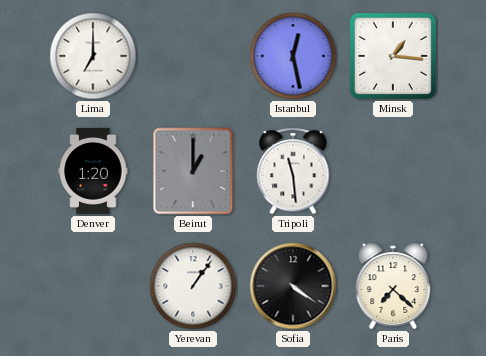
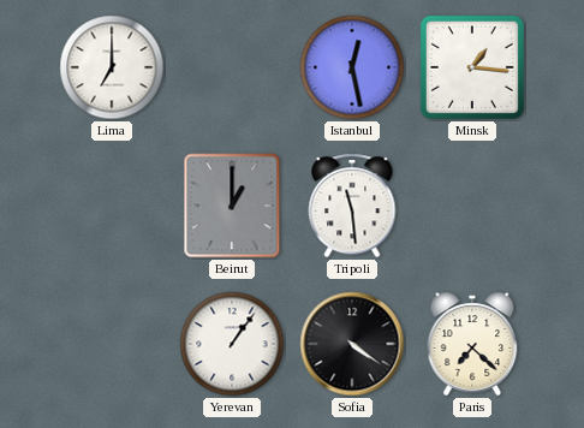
Denver: 1:20 -> none
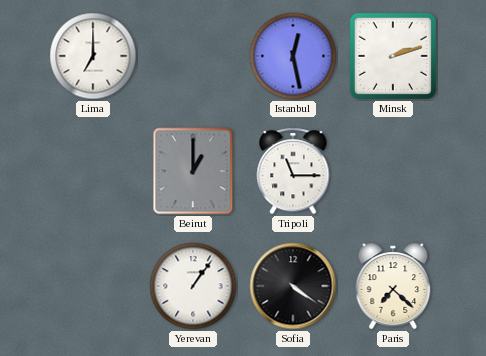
Minsk: 1:16 -> 2:12
Tripoli: 11:29 -> 11:15
